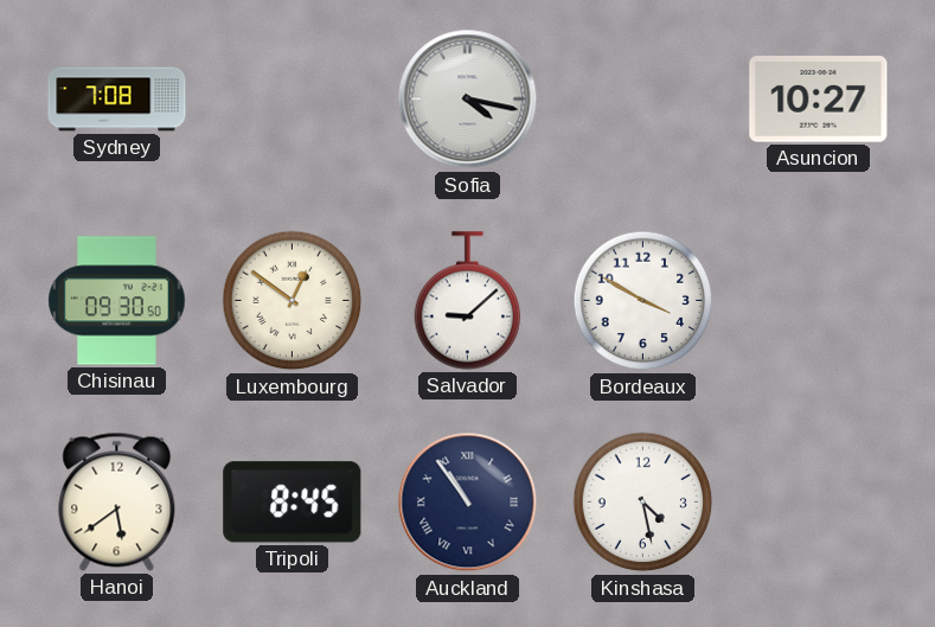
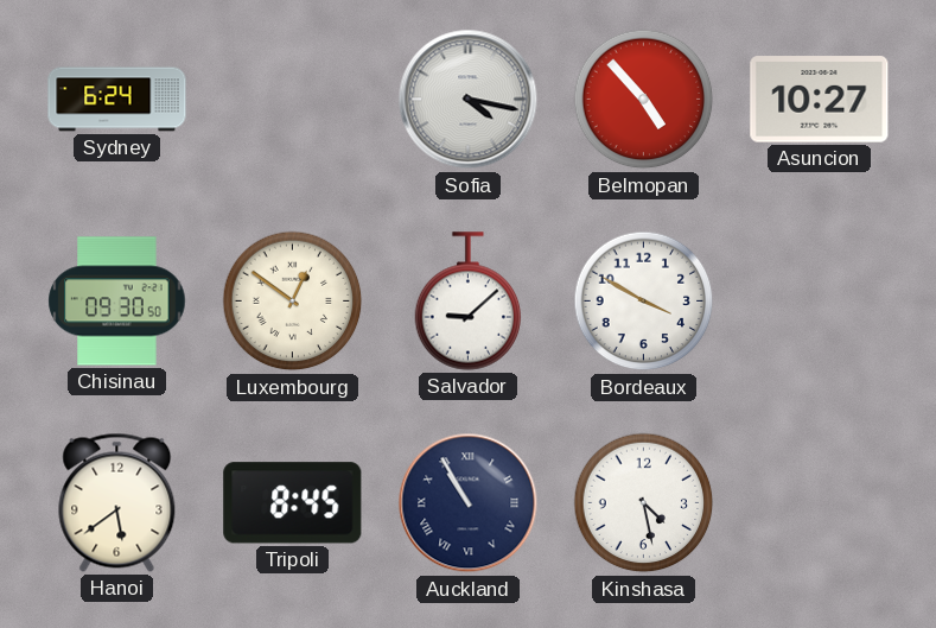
Sydney: 7:08 -> 6:24
Belmopan: none -> 4:53
Auckland: 10:54 -> 10:55
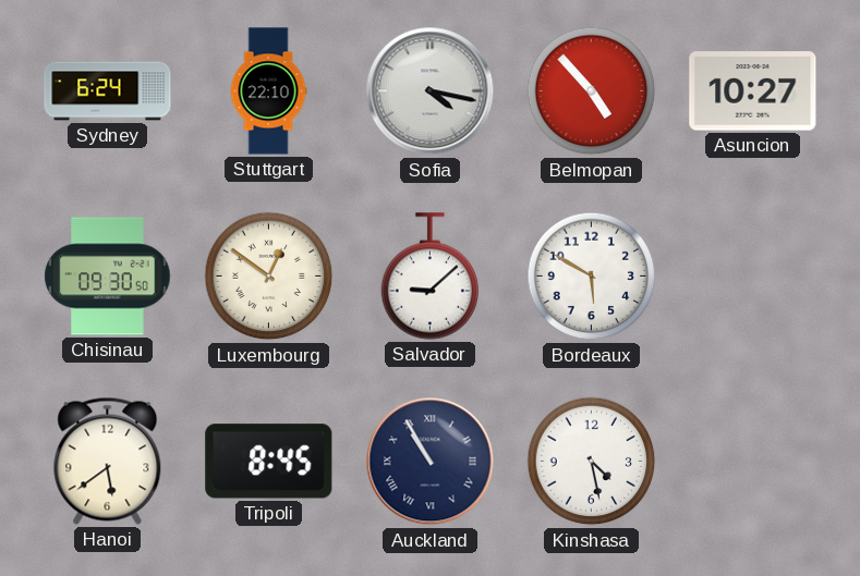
Stuttgart: none -> 22:10
Bordeaux: 3:50 -> 5:50
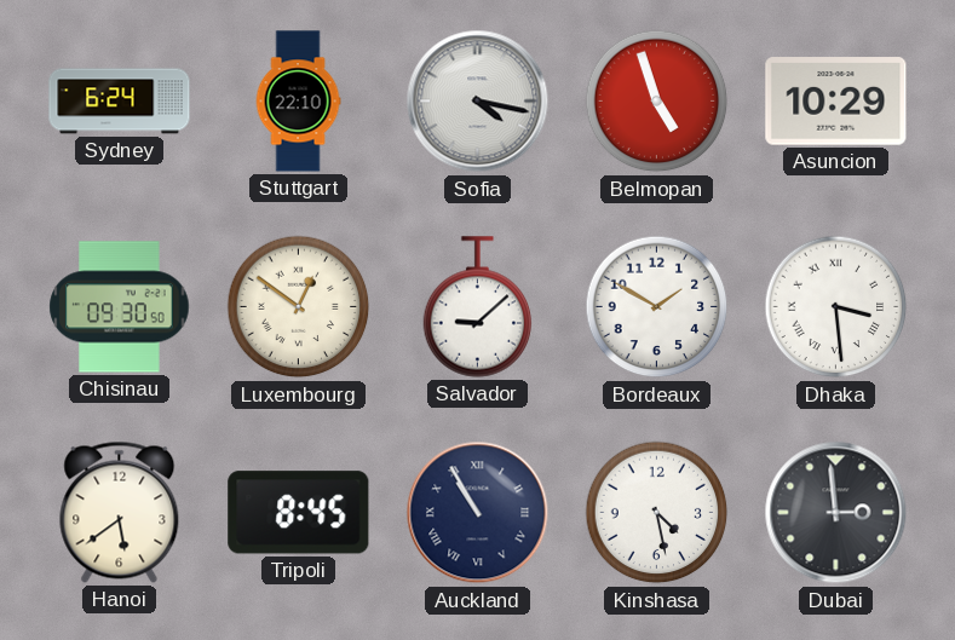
Belmopan: 4:53 -> 4:57
Asuncion: 10:27 -> 10:29
Bordeaux: 5:50 -> 1:50
Dhaka: none -> 3:29
Dubai: none -> 2:59
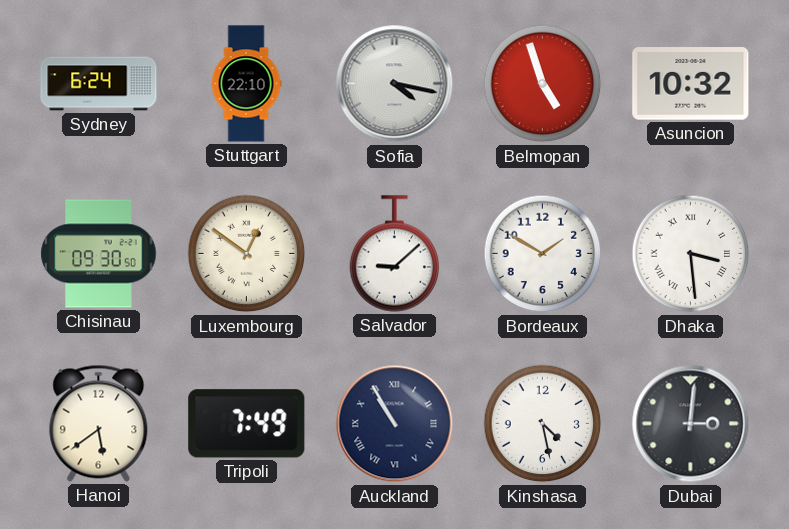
Asuncion: 10:29 -> 10:32
Tripoli: 8:45 -> 7:49
Dubai: 2:59 -> 3:01
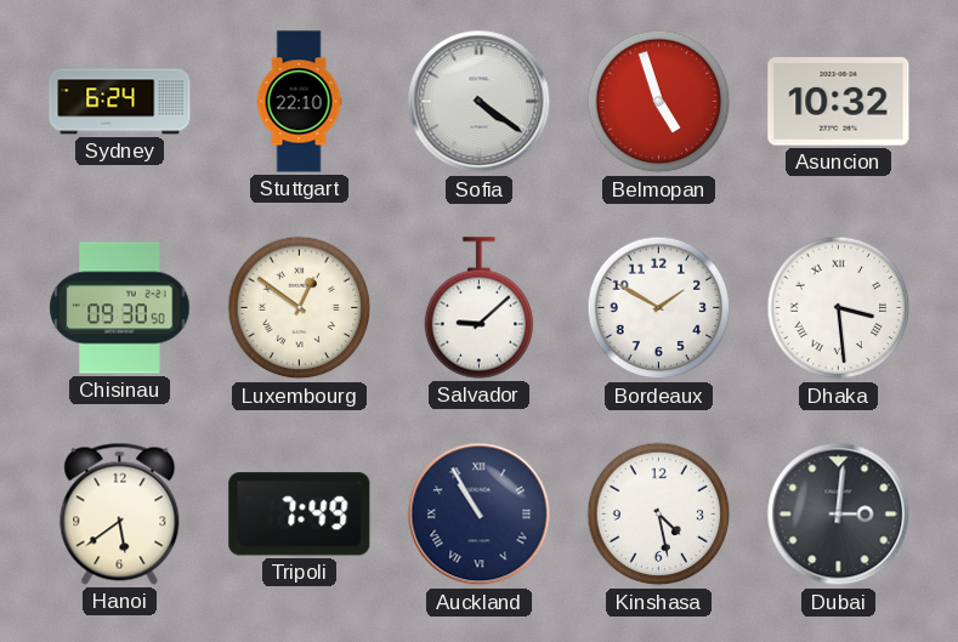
Sofia: 4:17 -> 4:21
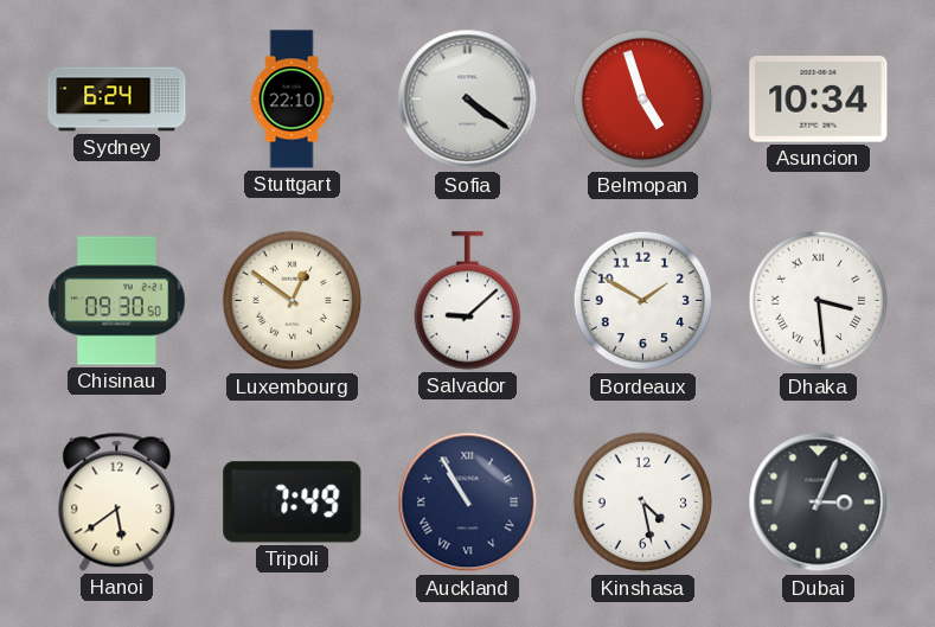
Asuncion: 10:32 -> 10:34
Dubai: 3:01 -> 3:04
